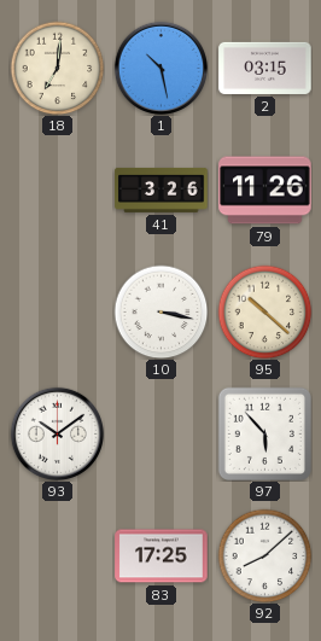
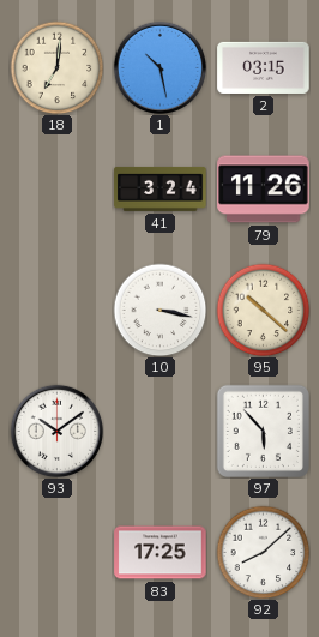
41: 3:26 -> 3:24
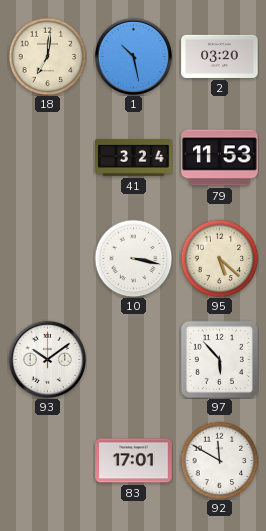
2: 03:15 -> 03:20
79: 11:26 -> 11:53
95: 10:22 -> 5:22
83: 17:25 -> 17:01
92: 8:08 -> 11:50
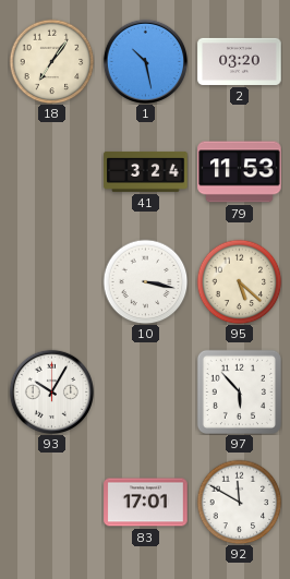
18: 7:01 -> 7:06
93: 10:09 -> 10:05
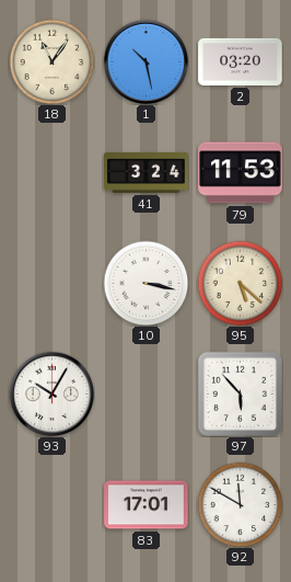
18: 7:06 -> 11:06
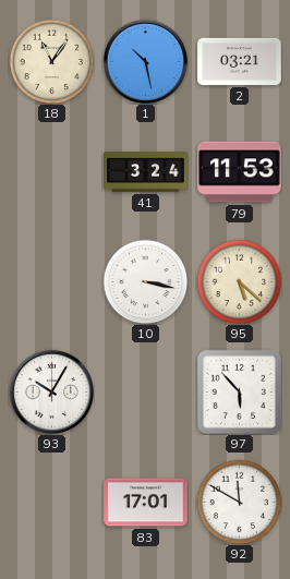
2: 03:20 -> 03:21
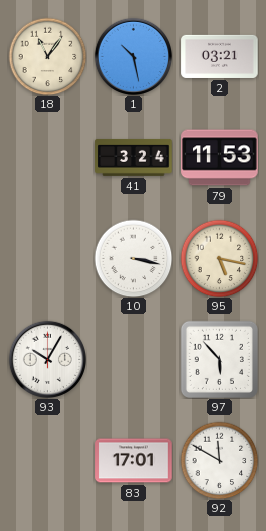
95: 5:22 -> 5:17
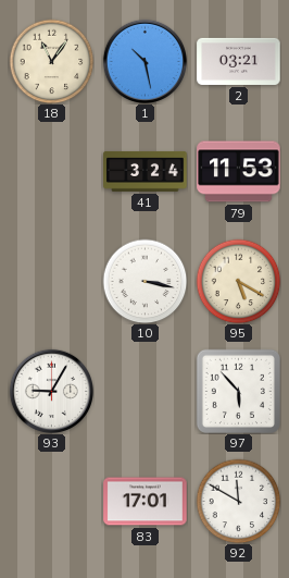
95: 5:17 -> 5:20
93: 10:05 -> 9:05
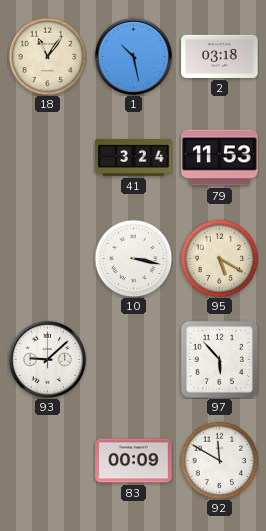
2: 03:21 -> 03:18
93: 9:05 -> 9:08
83: 17:01 -> 00:09
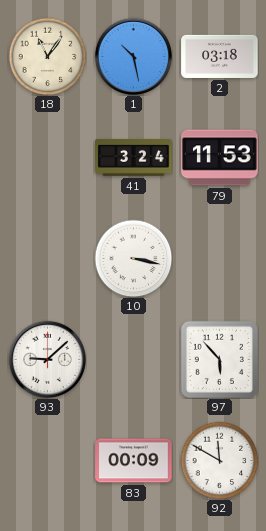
95: 5:20 -> none
